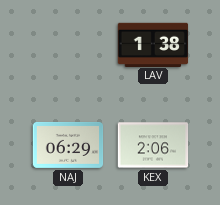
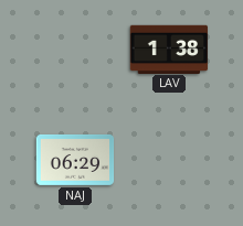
KEX: 2:06 -> none
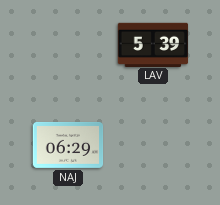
LAV: 1:38 -> 5:39
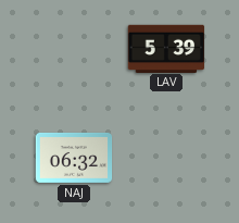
NAJ: 06:29 -> 06:32
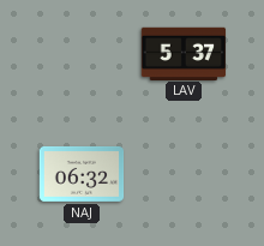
LAV: 5:39 -> 5:37
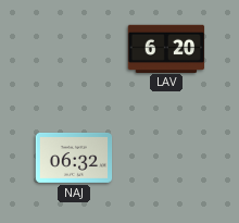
LAV: 5:37 -> 6:20
